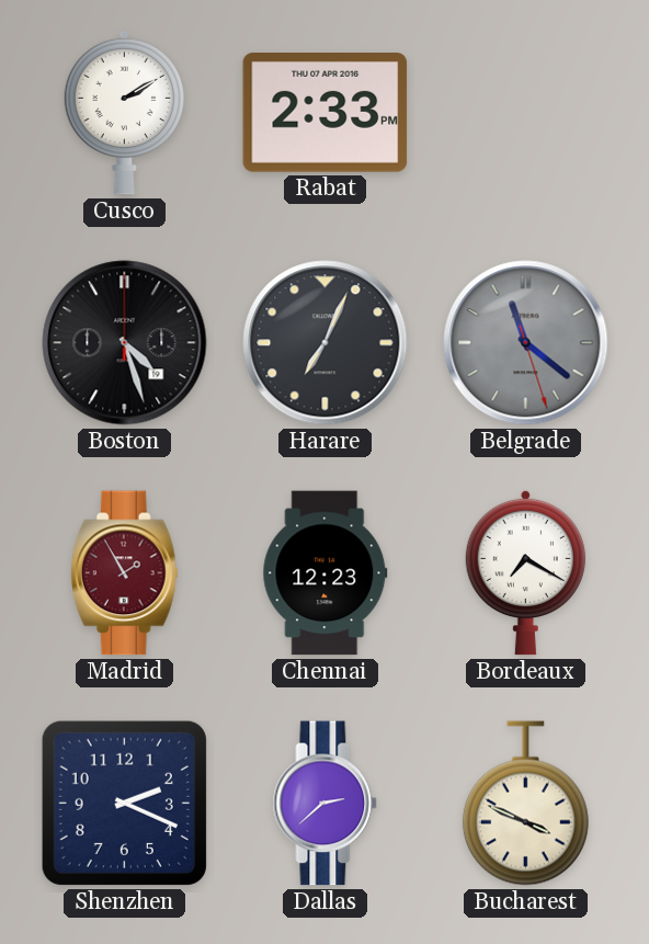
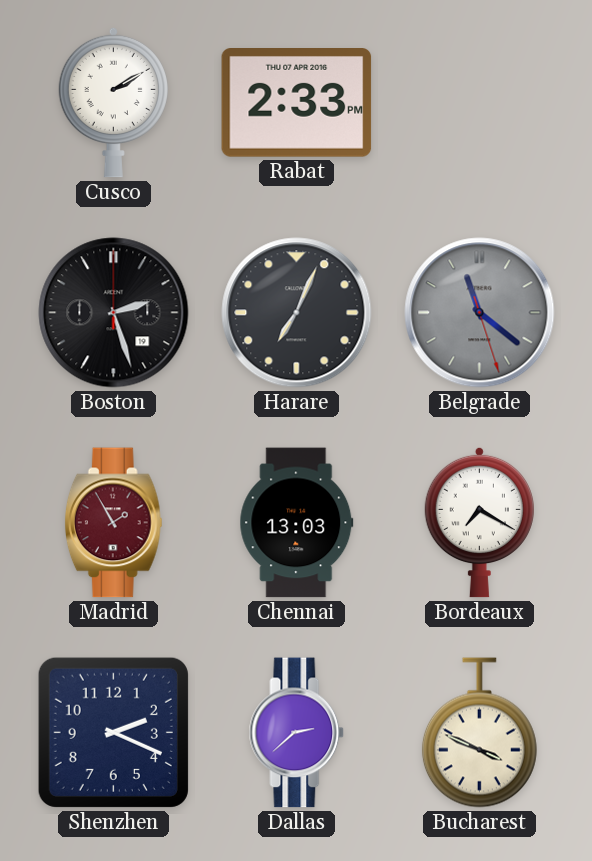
Boston: 4:27 -> 2:27
Chennai: 12:23 -> 13:03
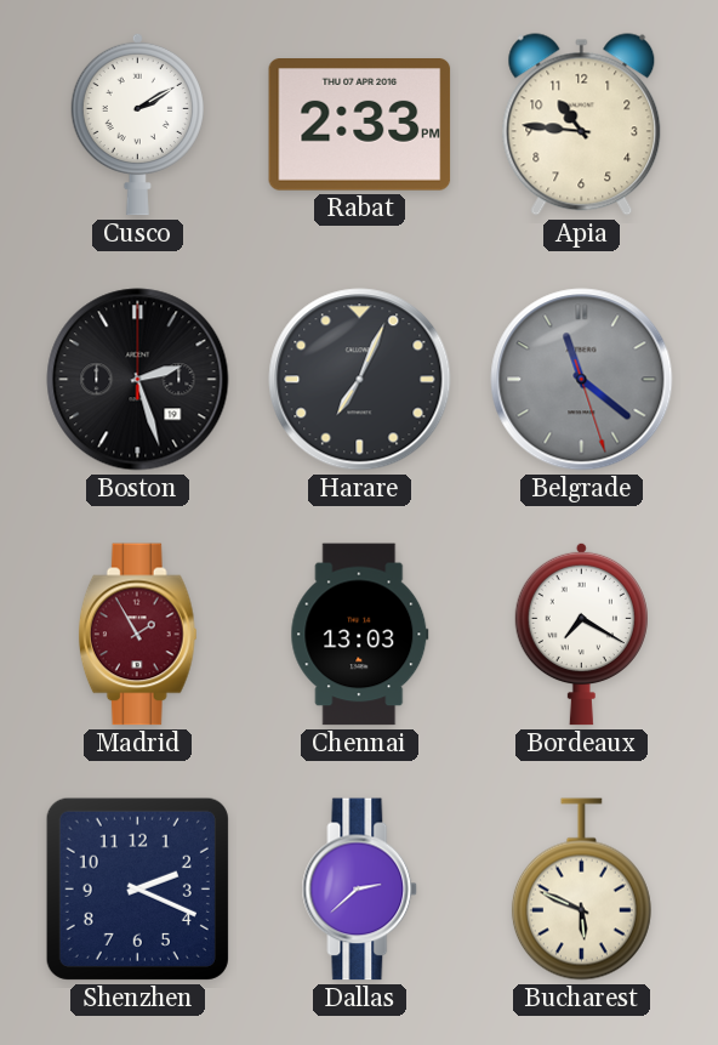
Apia: none -> 10:46
Bucharest: 3:49 -> 5:49
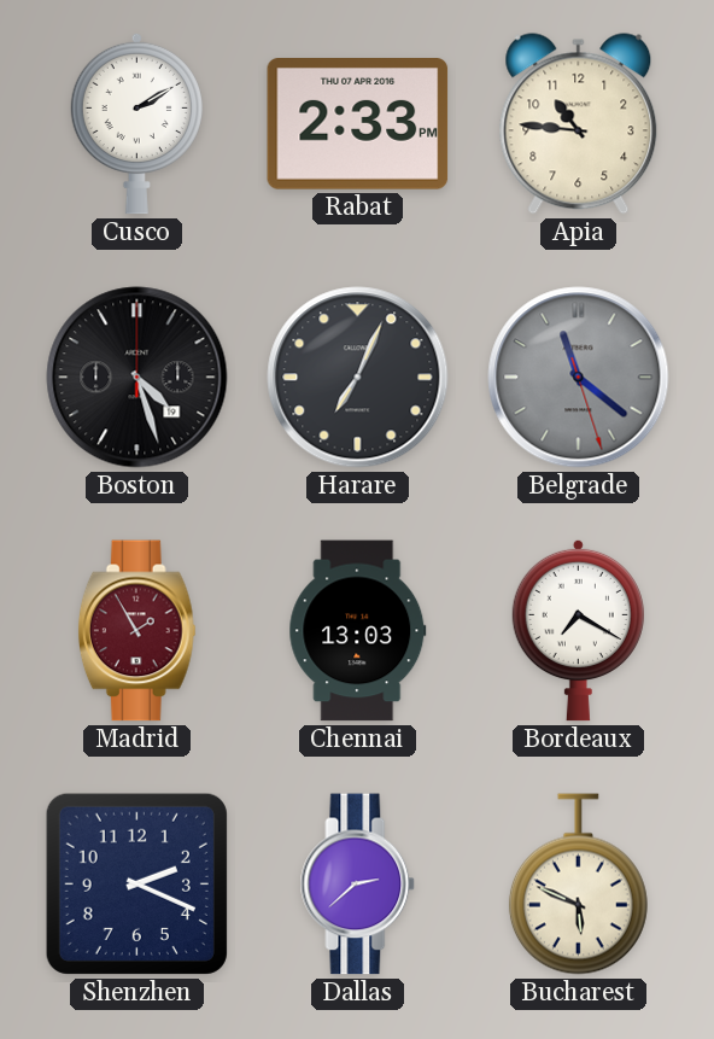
Boston: 2:27 -> 4:27
